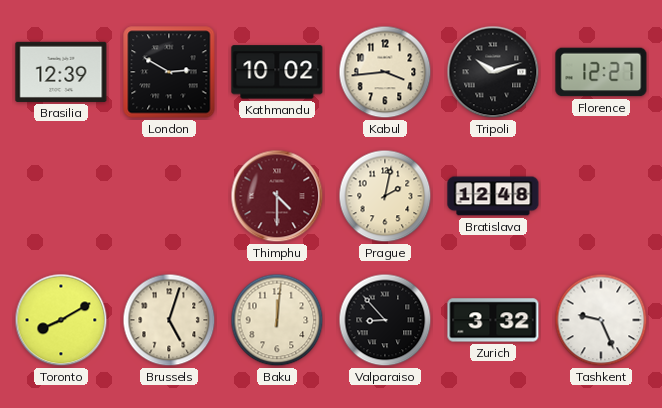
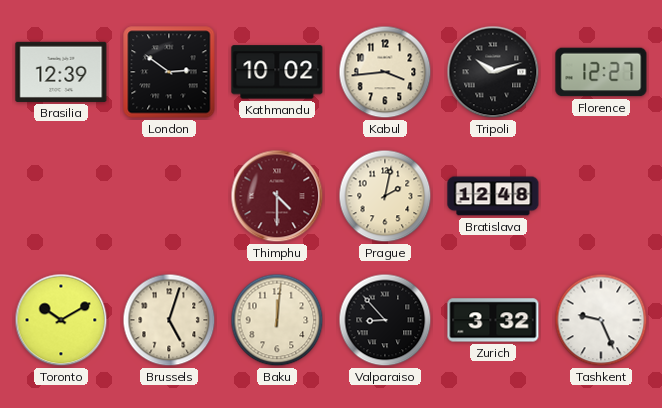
London: 2:50 -> 2:51
Toronto: 8:10 -> 10:10
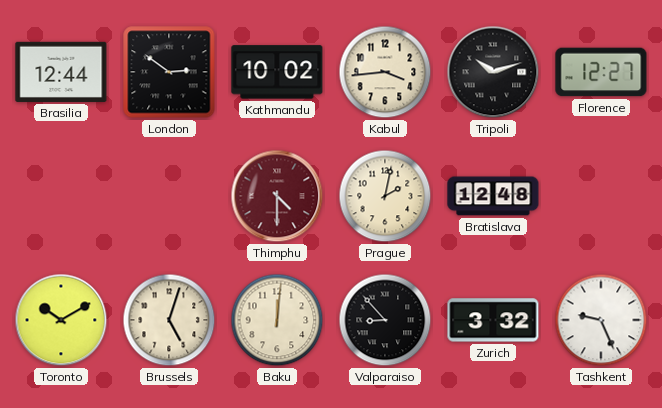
Brasilia: 12:39 -> 12:44
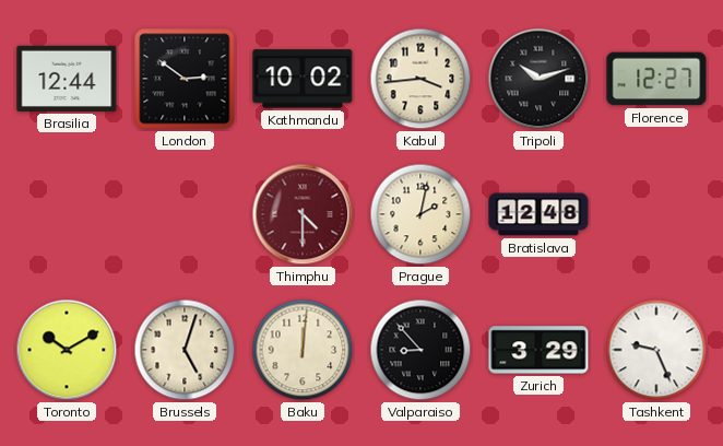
Zurich: 3:32 -> 3:29
